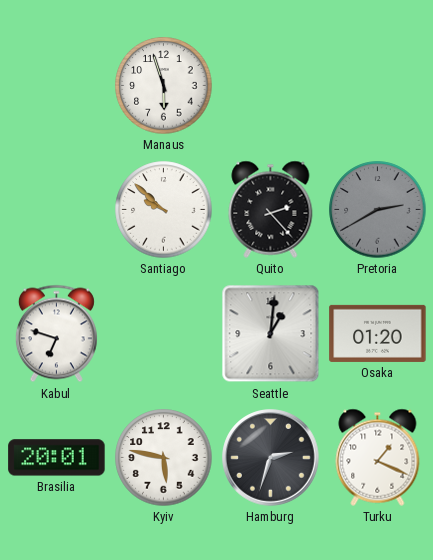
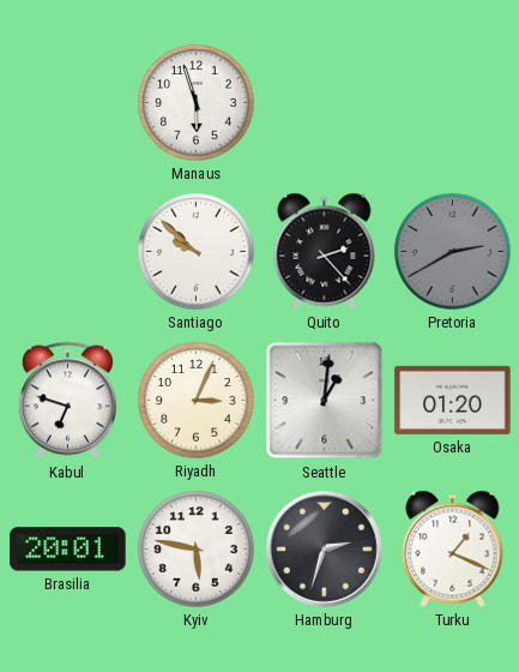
Riyadh: none -> 3:04
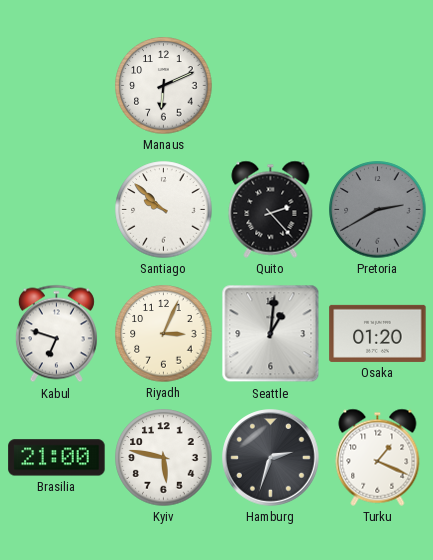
Manaus: 5:57 -> 6:11
Brasilia: 20:01 -> 21:00
